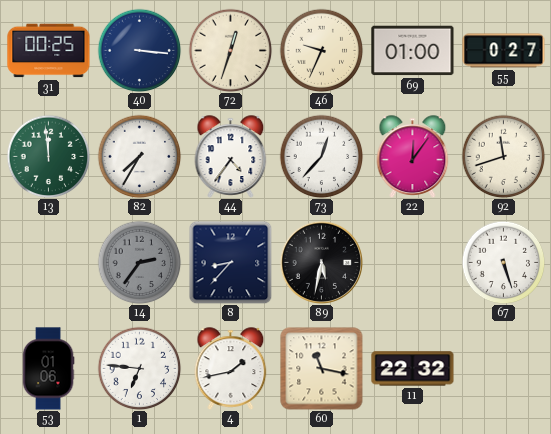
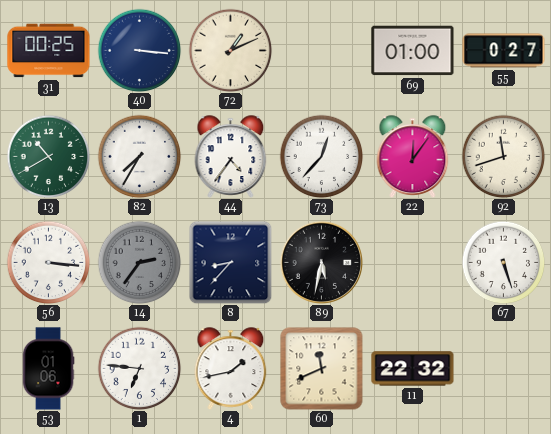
72: 12:33 -> 1:11
46: 9:34 -> none
13: 11:59 -> 10:40
56: none -> 3:16
60: 11:17 -> 11:41
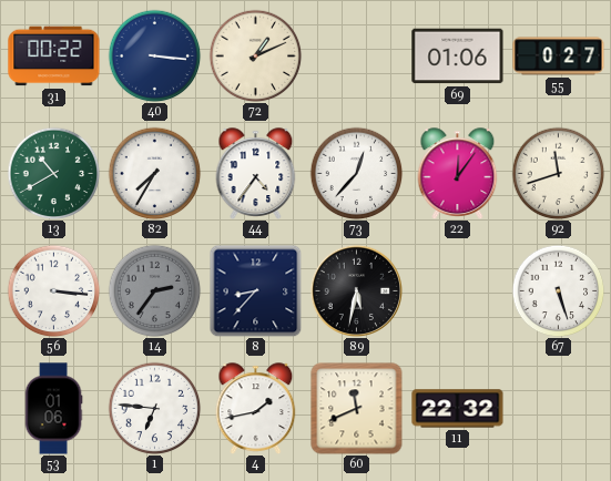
31: 00:25 -> 00:22
69: 01:00 -> 01:06
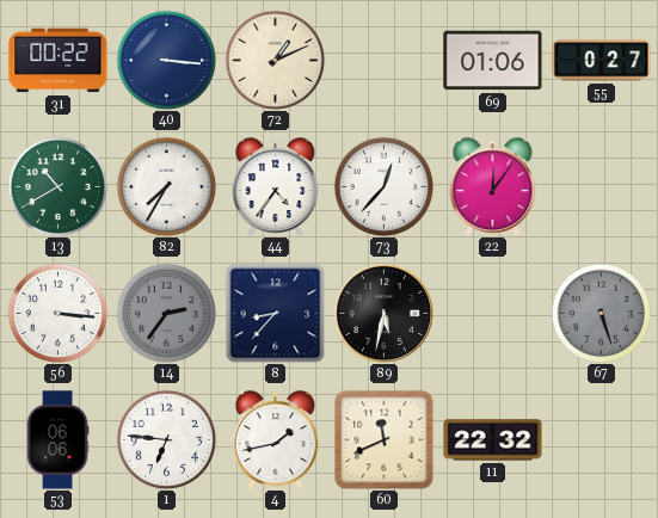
92: 11:42 -> none
67 dial: white -> grey
53: 01:06 -> 06:06
